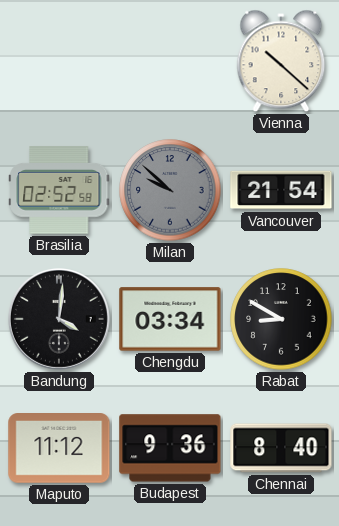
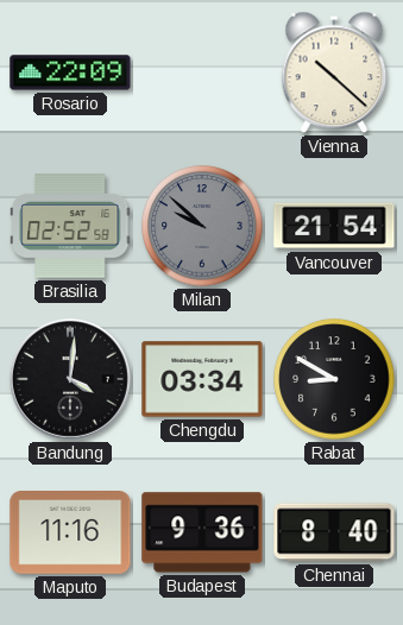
Rosario: none -> 22:09
Maputo: 11:12 -> 11:16
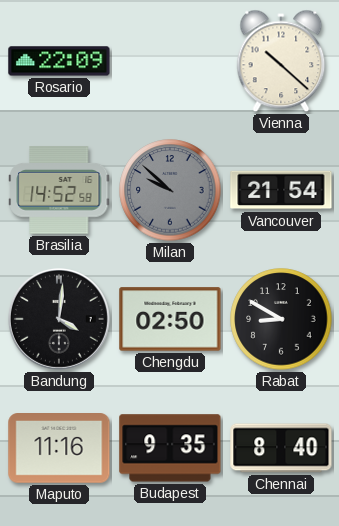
Brasilia: 02:52 -> 14:52
Chengdu: 03:34 -> 02:50
Budapest: 9:36 -> 9:35
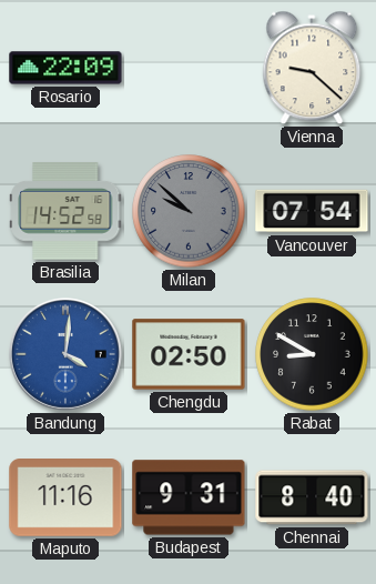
Vienna: 10:22 -> 9:22
Vancouver: 21:54 -> 07:54
Bandung dial: black -> blue
Budapest: 9:35 -> 9:31
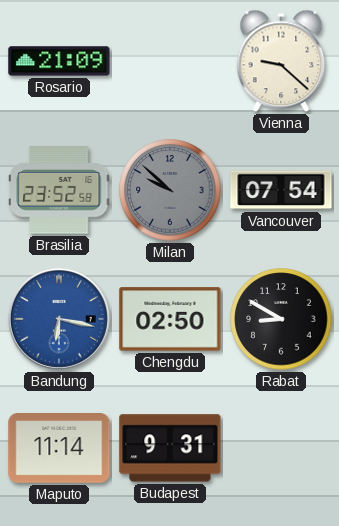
Rosario: 22:09 -> 21:09
Brasilia: 14:52 -> 23:52
Bandung: 4:01 -> 6:17
Maputo: 11:16 -> 11:14
Chennai: 8:40 -> none
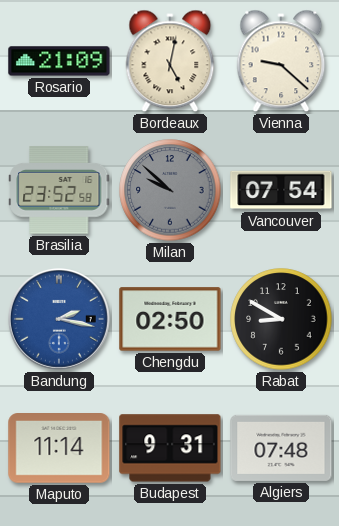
Bordeaux: none -> 5:02
Bandung: 6:17 -> 2:17
Algiers: none -> 07:48
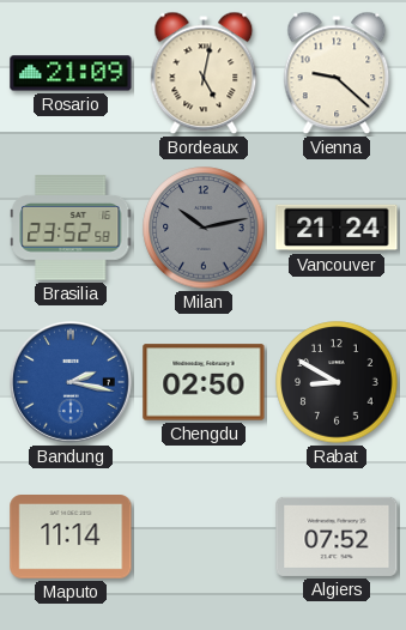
Milan: 9:52 -> 10:13
Vancouver: 07:54 -> 21:24
Budapest: 9:31 -> none
Algiers: 07:48 -> 07:52
